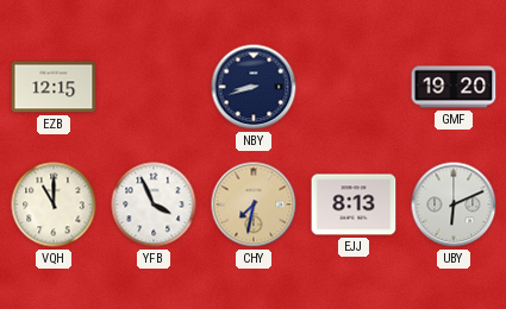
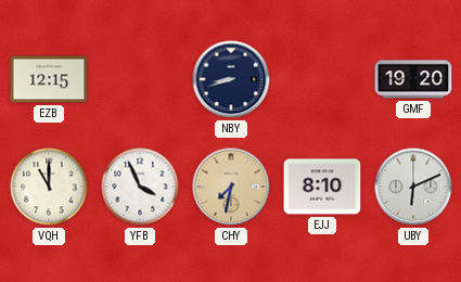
EJJ: 8:13 -> 8:10
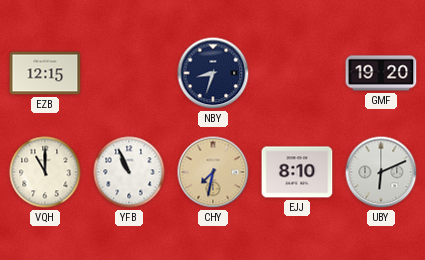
NBY: 8:42 -> 8:33
YFB: 3:56 -> 10:56
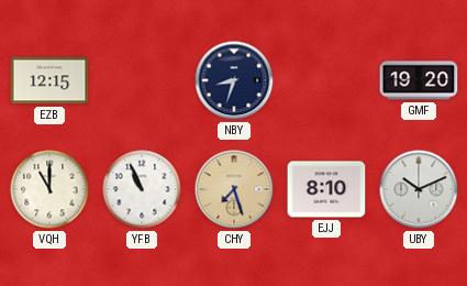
CHY: 7:32 -> 7:27
UBY: 6:11 -> 10:11
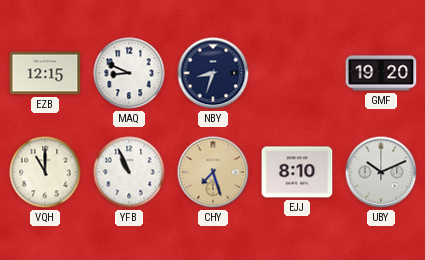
MAQ: none -> 8:49
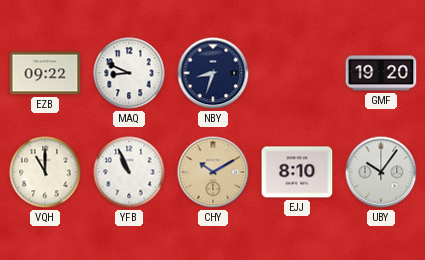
EZB: 12:15 -> 09:22
CHY: 7:27 -> 10:10
UBY: 10:11 -> 10:06
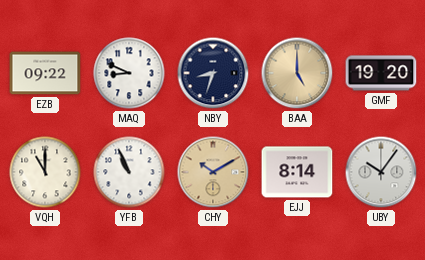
BAA: none -> 5:00
EJJ: 8:10 -> 8:14
